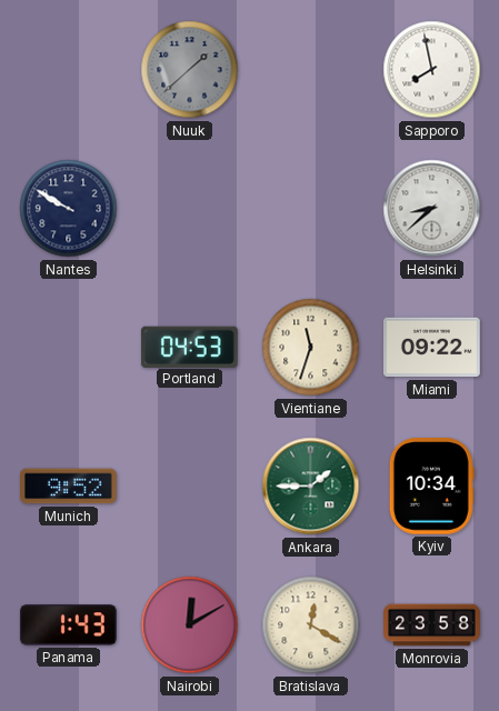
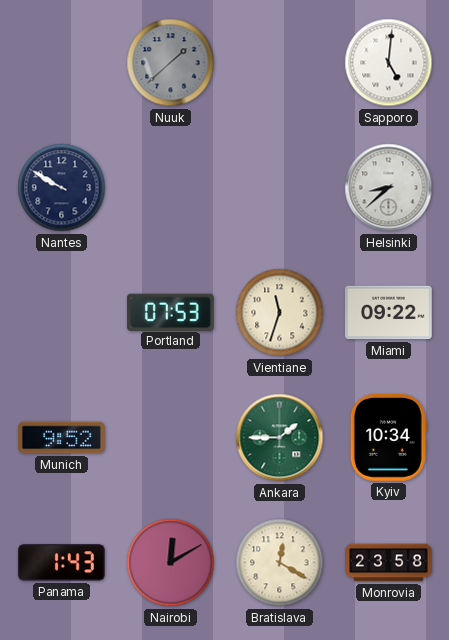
Sapporo: 7:58 -> 5:01
Portland: 04:53 -> 07:53
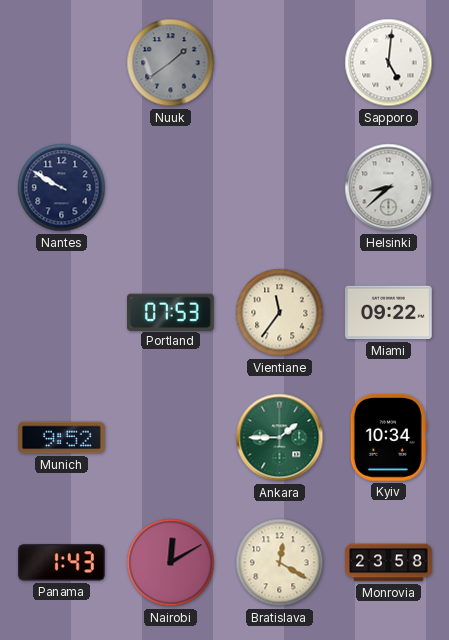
Nuuk: 1:38 -> 1:39
Vientiane: 11:33 -> 11:36
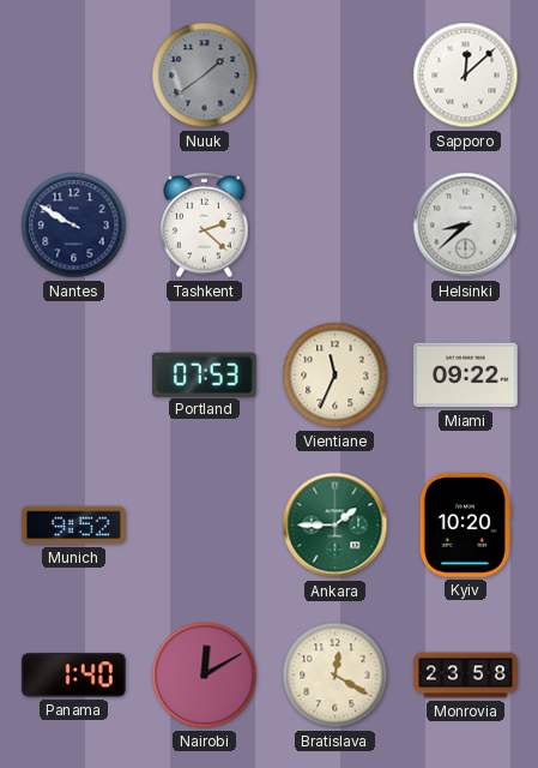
Sapporo: 5:01 -> 12:08
Tashkent: none -> 2:22
Vientiane: 11:36 -> 11:34
Kyiv: 10:34 -> 10:20
Panama: 1:43 -> 1:40
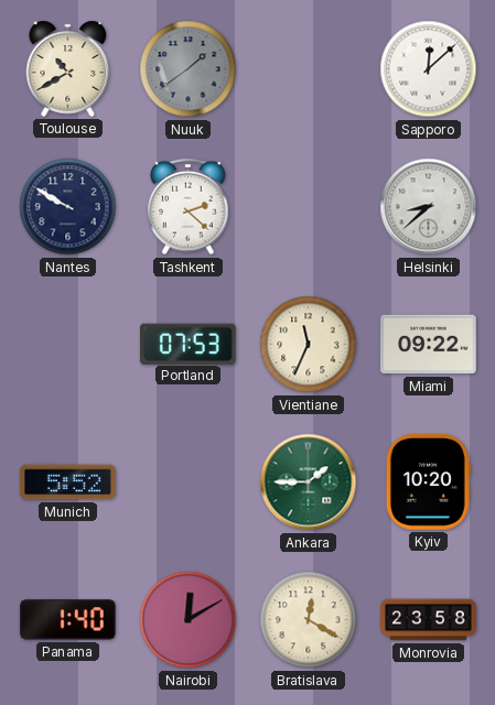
Toulouse: none -> 10:40
Munich: 9:52 -> 5:52
